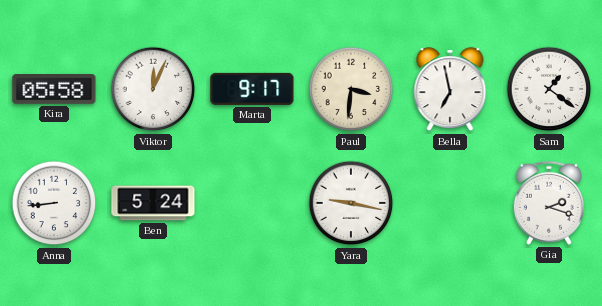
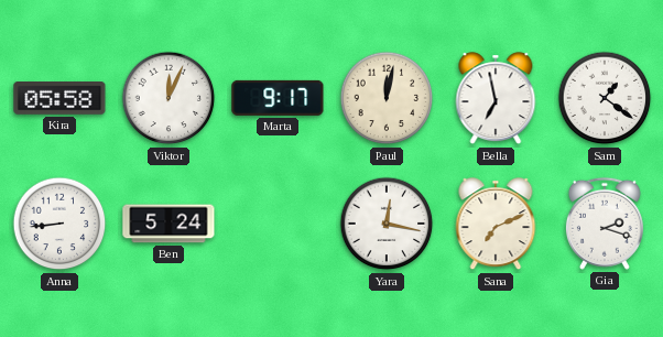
Paul: 3:31 -> 12:02
Yara: 9:17 -> 12:17
Sana: none -> 7:11
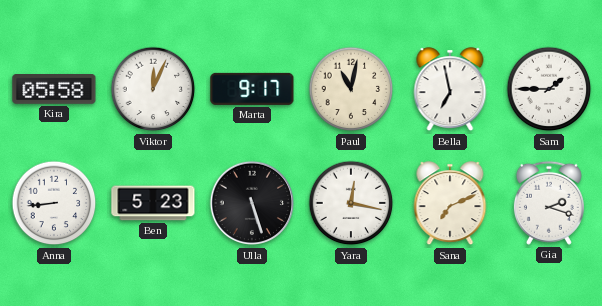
Paul: 12:02 -> 11:02
Sam: 1:21 -> 1:45
Ben: 5:24 -> 5:23
Ulla: none -> 5:27
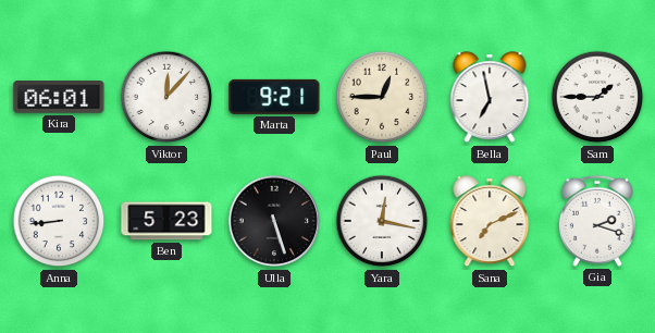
Kira: 05:58 -> 06:01
Viktor: 12:04 -> 12:07
Marta: 9:17 -> 9:21
Paul: 11:02 -> 12:45
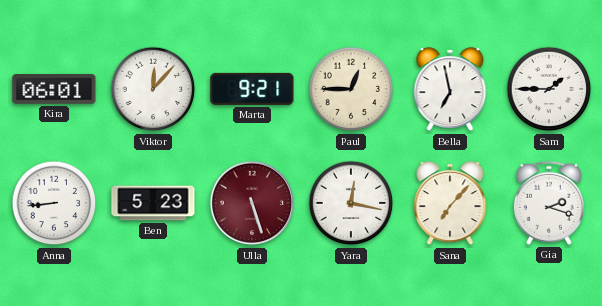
Ulla dial: black -> burgundy
Sana: 7:11 -> 7:07
